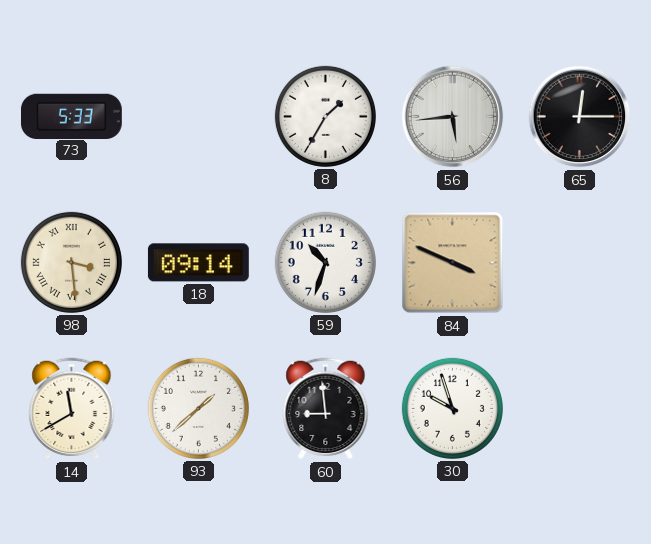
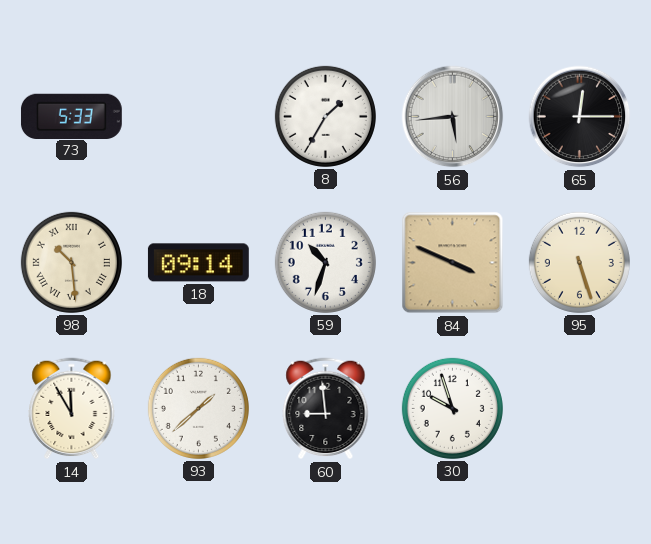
98: 3:29 -> 10:29
95: none -> 5:27
14: 11:40 -> 11:55
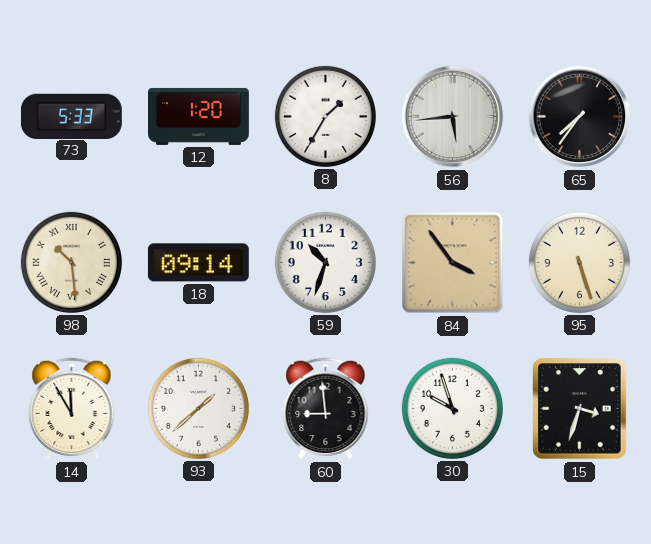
12: none -> 1:20
65: 12:15 -> 7:36
84: 3:49 -> 3:54
15: none -> 3:33
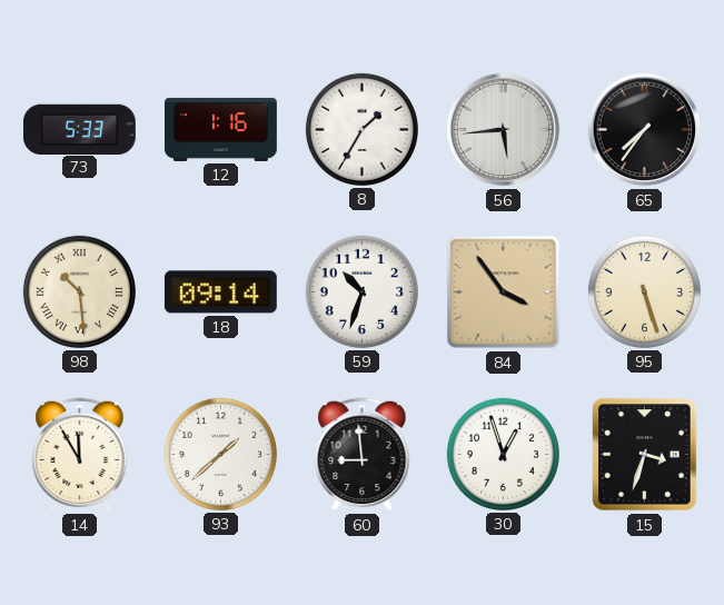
12: 1:20 -> 1:16
30: 9:57 -> 12:57
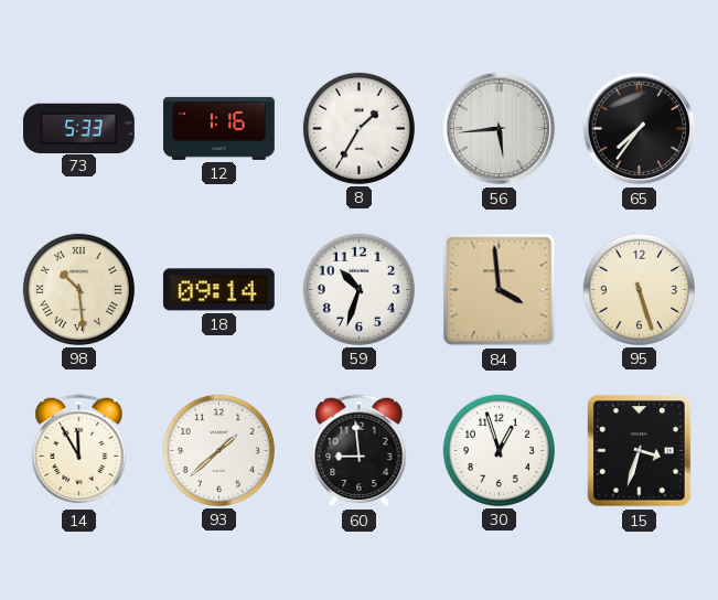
84: 3:54 -> 3:59
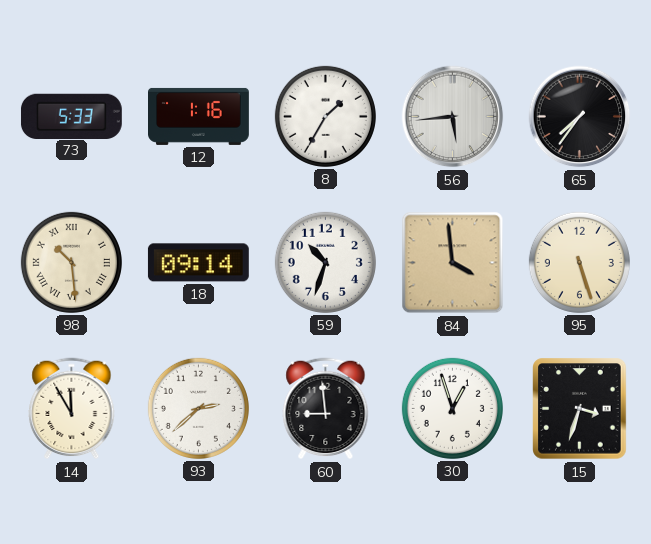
93: 1:38 -> 2:38
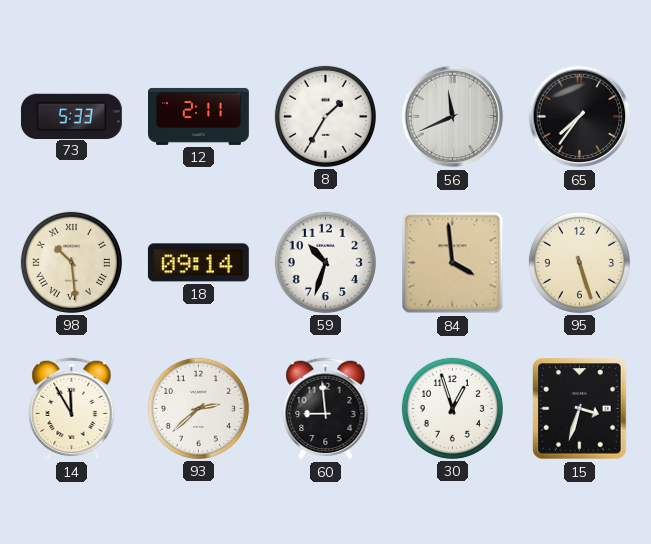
12: 1:16 -> 2:11
56: 5:44 -> 11:41
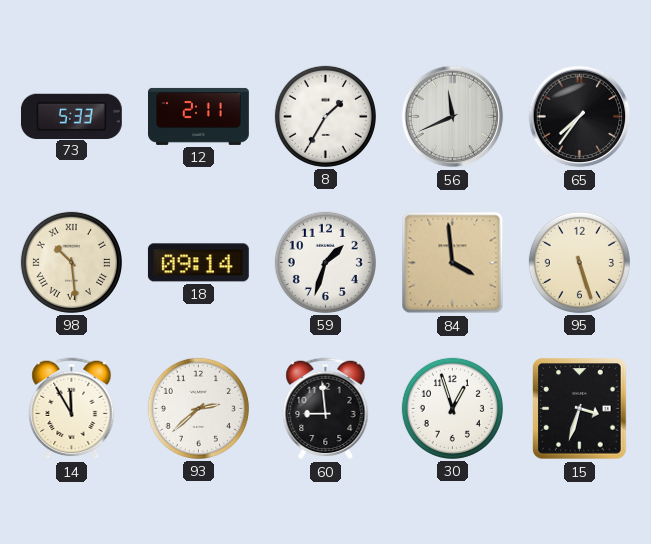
59: 10:33 -> 1:33
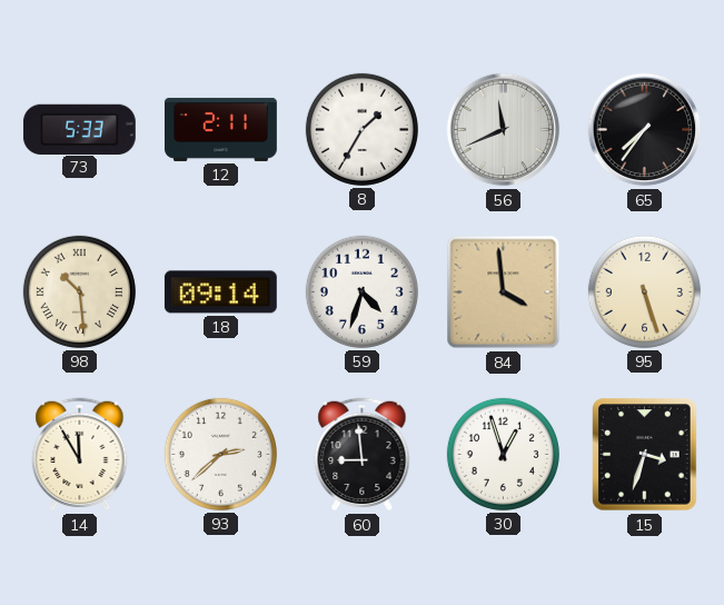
59: 1:33 -> 4:33
